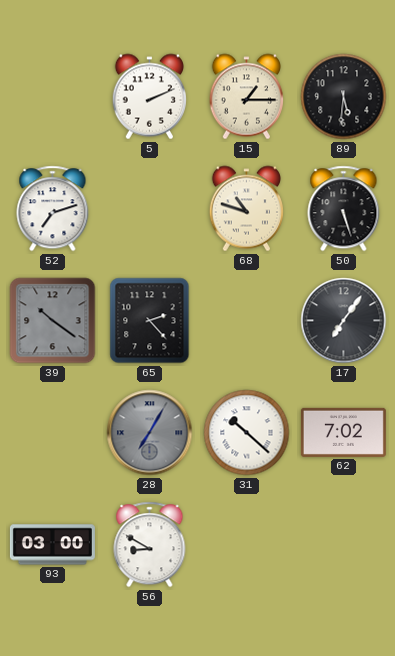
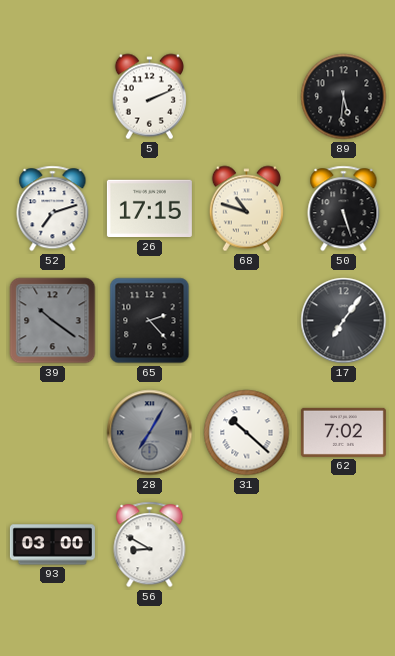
15: 1:15 -> none
26: none -> 17:15
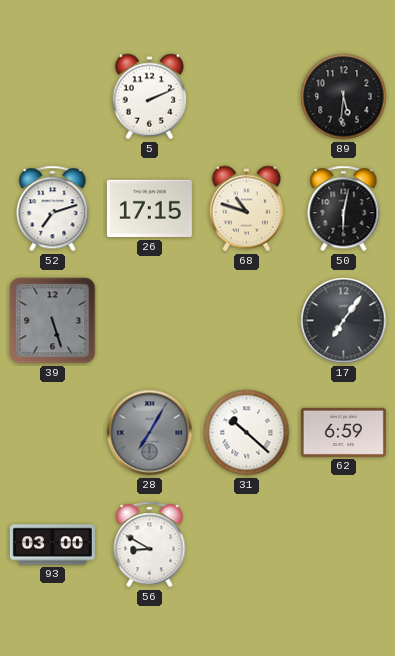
50: 5:27 -> 6:02
39: 10:21 -> 5:27
65: 2:23 -> none
62: 7:02 -> 6:59
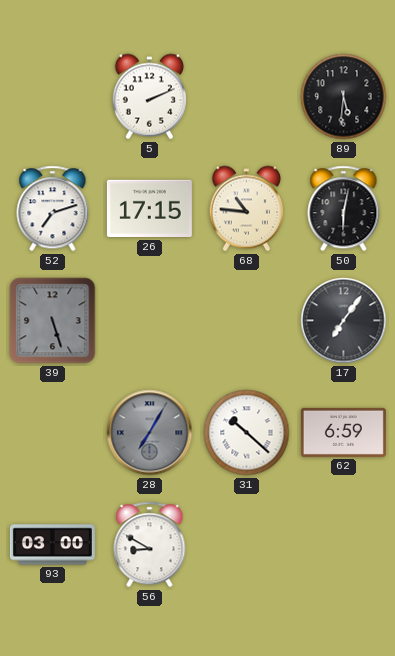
68: 10:48 -> 10:46
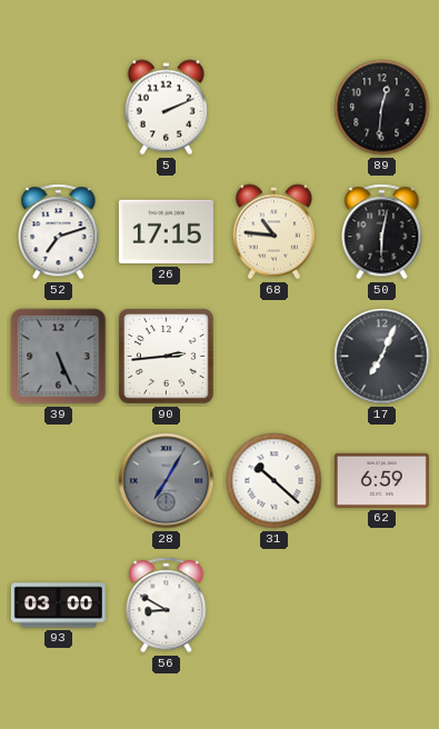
89: 5:31 -> 12:31
39: 5:27 -> 5:26
90: none -> 2:44
17: 7:06 -> 7:04
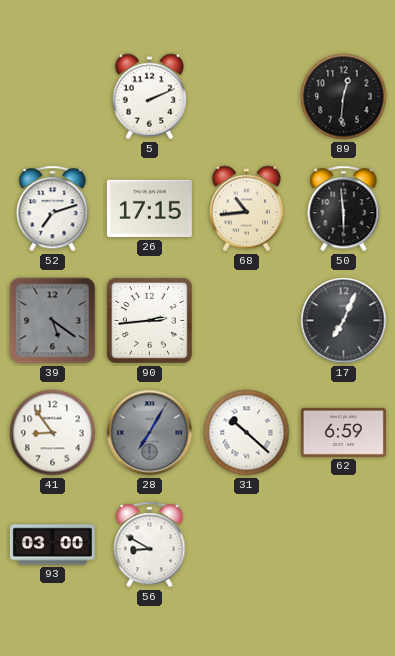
68: 10:46 -> 10:44
50: 6:02 -> 5:59
39: 5:26 -> 5:21
41: none -> 8:54
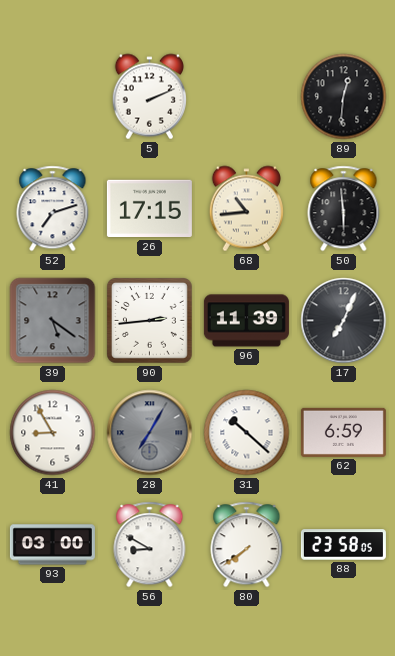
96: none -> 11:39
41: 8:54 -> 8:55
80: none -> 7:39
88: none -> 23:58
